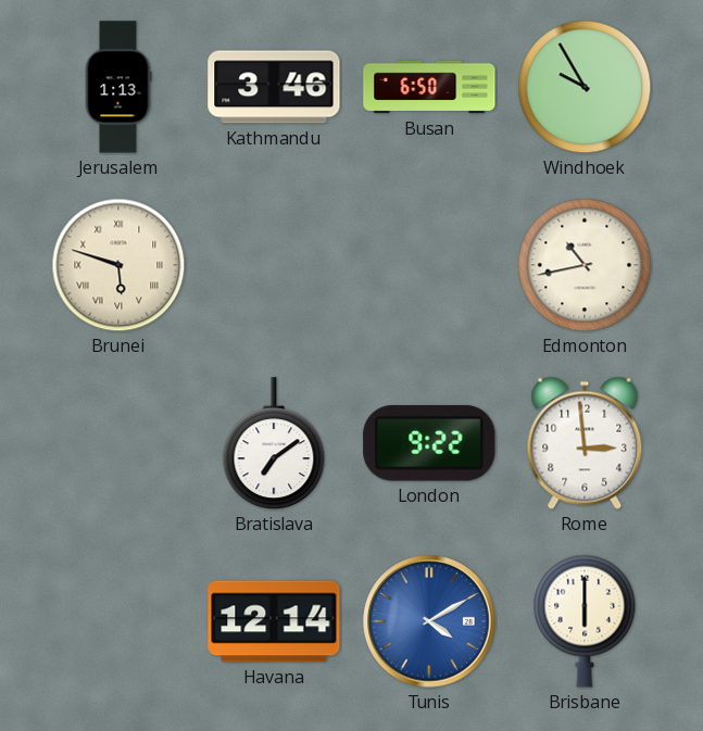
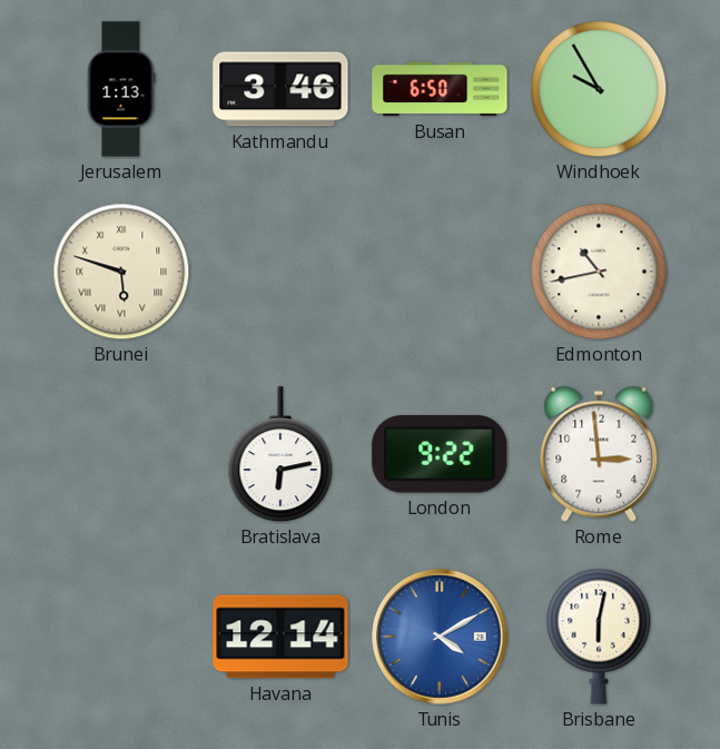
Bratislava: 7:09 -> 6:13
Brisbane: 6:00 -> 6:02
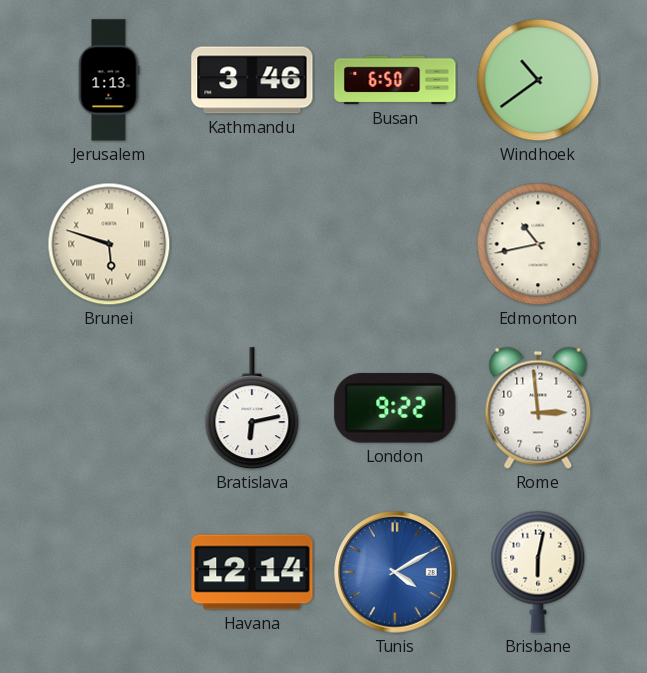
Windhoek: 9:55 -> 10:39
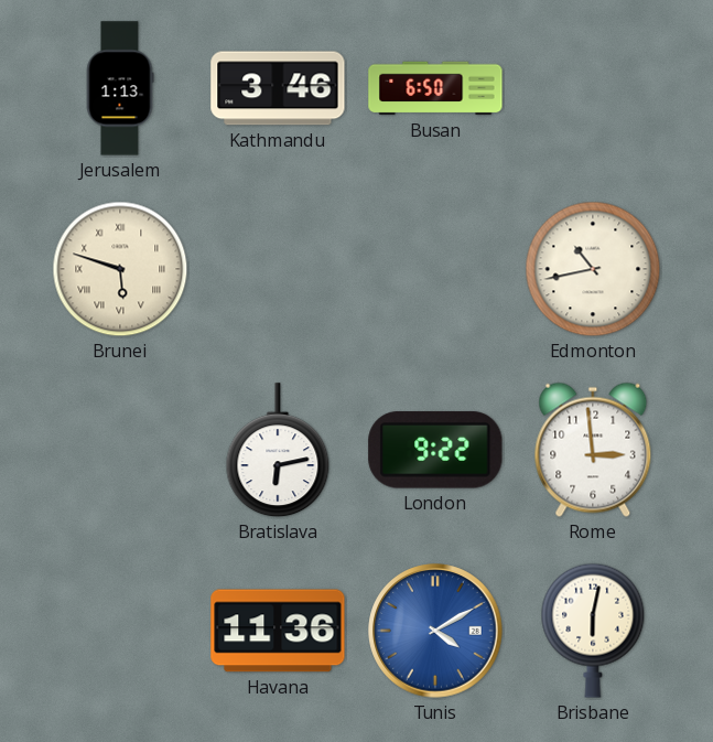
Windhoek: 10:39 -> none
Havana: 12:14 -> 11:36
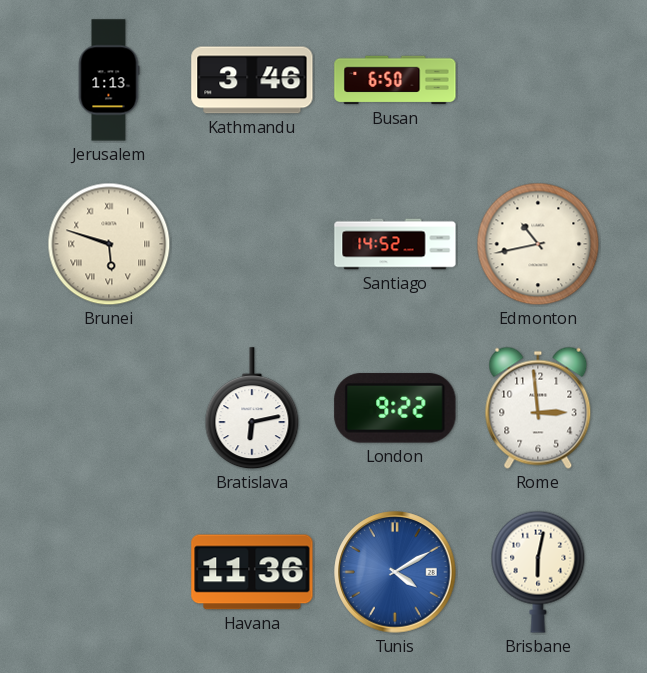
Santiago: none -> 14:52
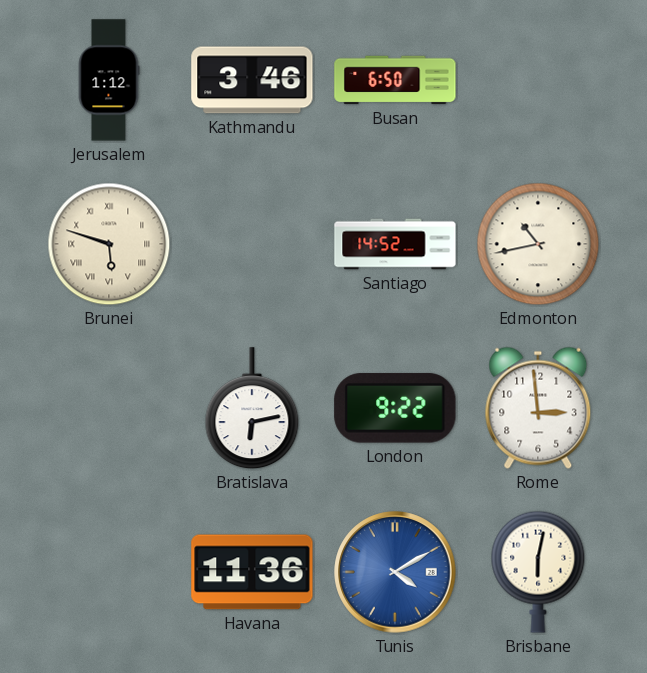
Jerusalem: 1:13 -> 1:12
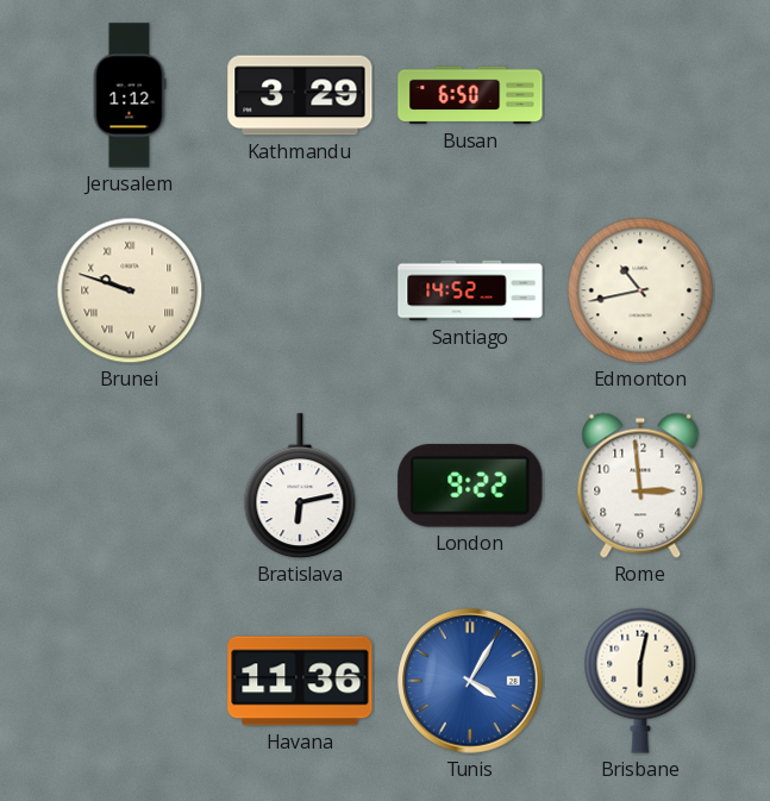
Kathmandu: 3:46 -> 3:29
Brunei: 5:48 -> 9:48
Tunis: 4:10 -> 4:05
